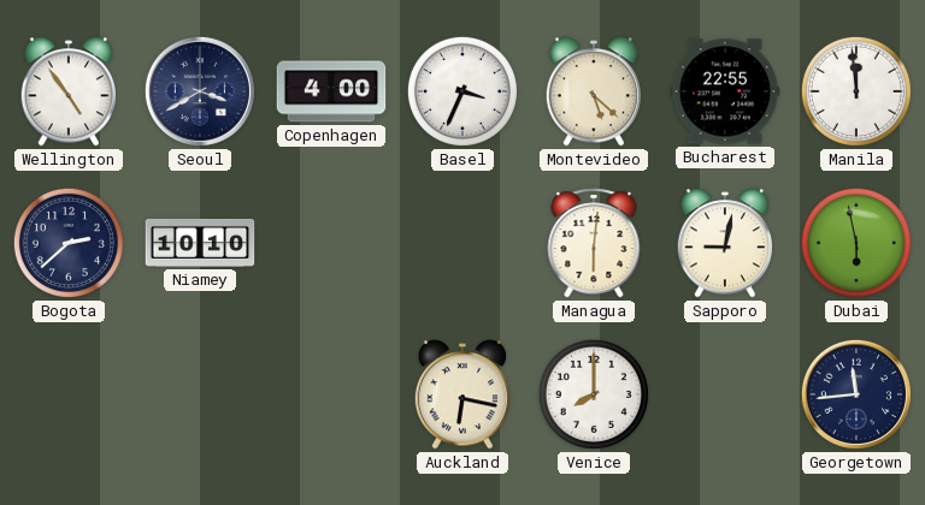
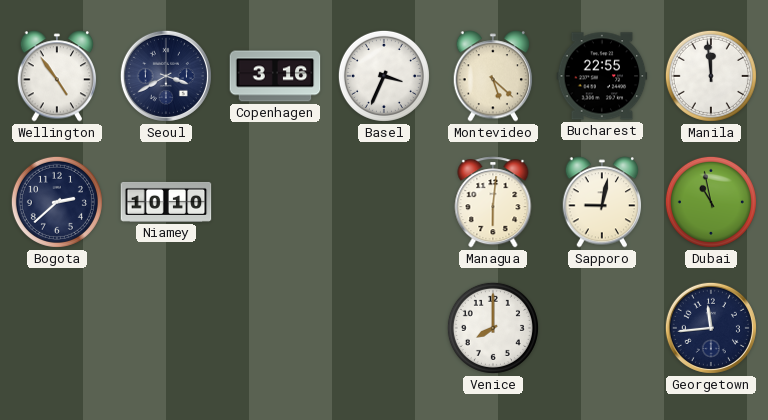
Copenhagen: 4:00 -> 3:16
Dubai: 5:58 -> 10:58
Auckland: 6:17 -> none
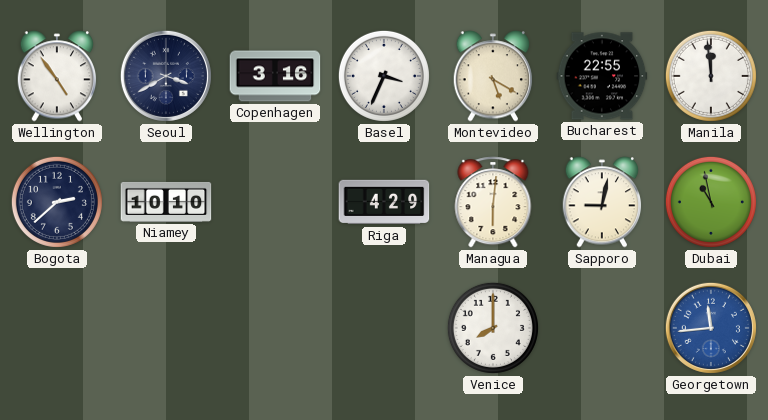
Montevideo: 5:22 -> 5:20
Riga: none -> 4:29
Georgetown dial: navy -> blue
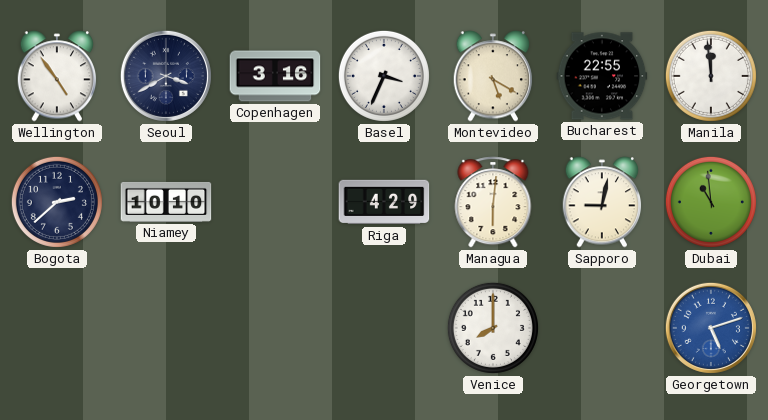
Dubai: 10:58 -> 10:59
Georgetown: 11:44 -> 5:12
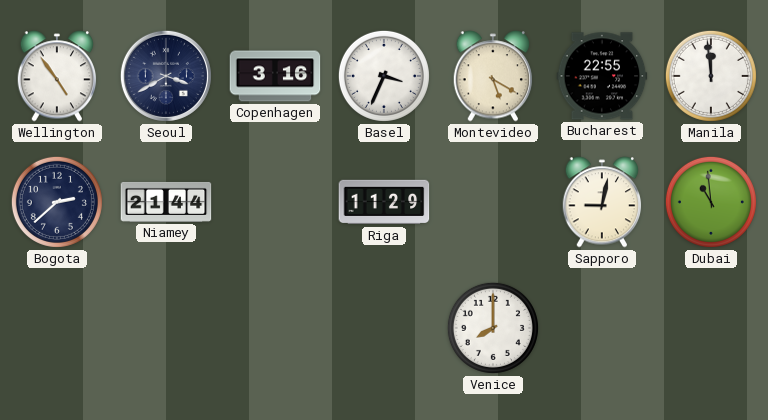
Niamey: 10:10 -> 21:44
Riga: 4:29 -> 11:29
Managua: 6:01 -> none
Georgetown: 5:12 -> none
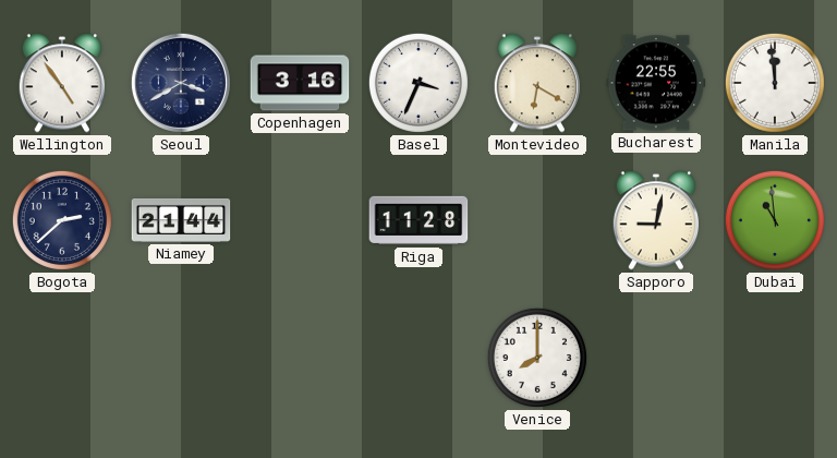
Montevideo: 5:20 -> 6:20
Riga: 11:29 -> 11:28
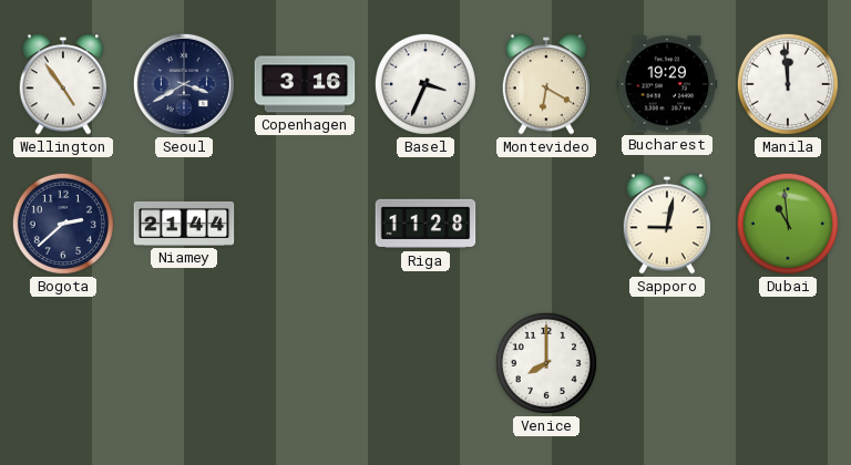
Bucharest: 22:55 -> 19:29
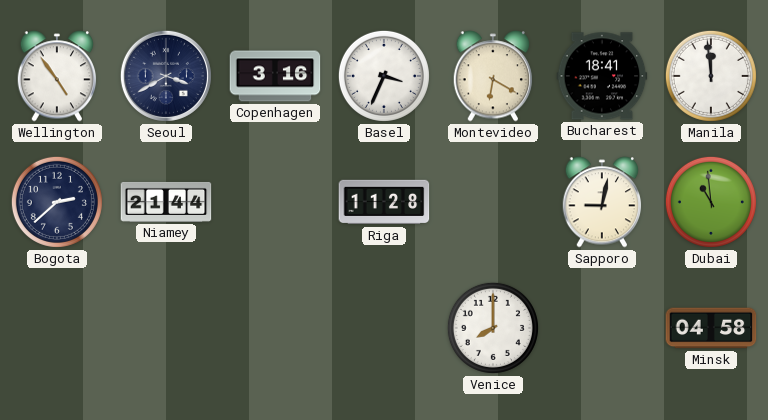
Bucharest: 19:29 -> 18:41
Minsk: none -> 04:58
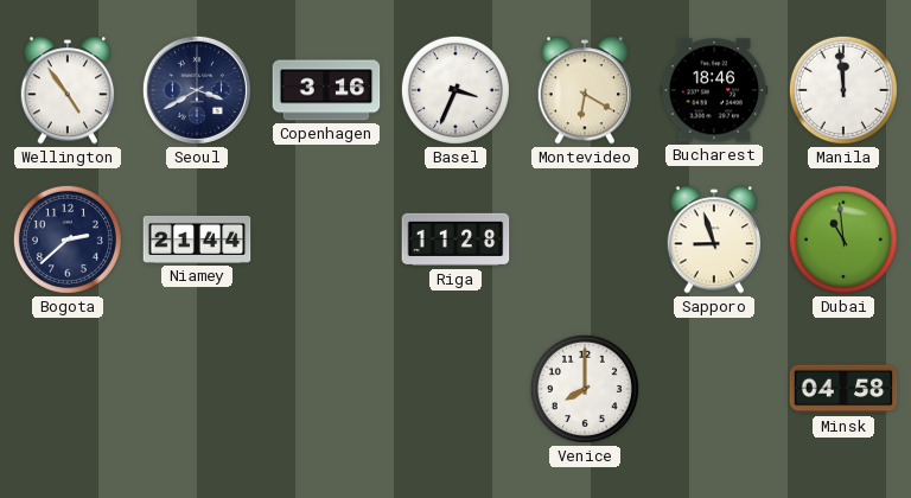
Bucharest: 18:41 -> 18:46
Sapporo: 9:02 -> 8:57
